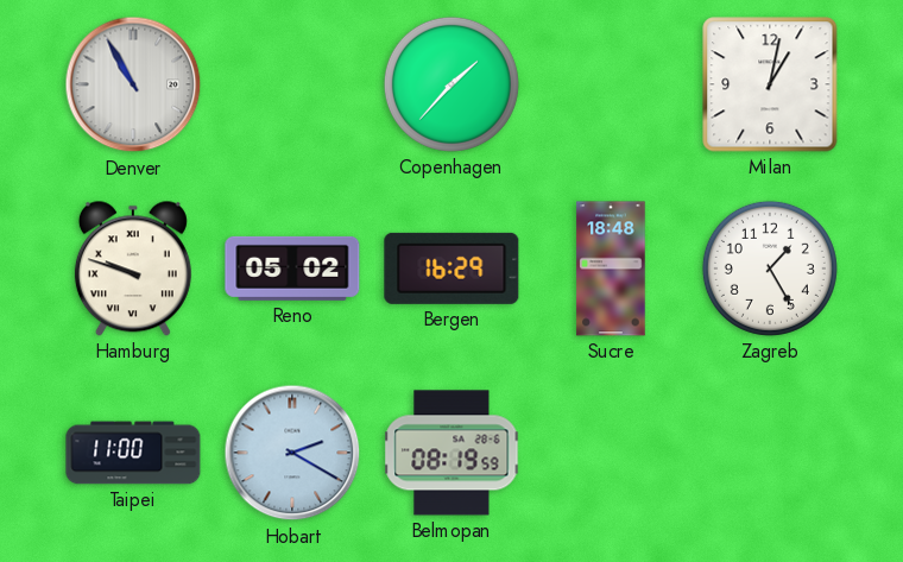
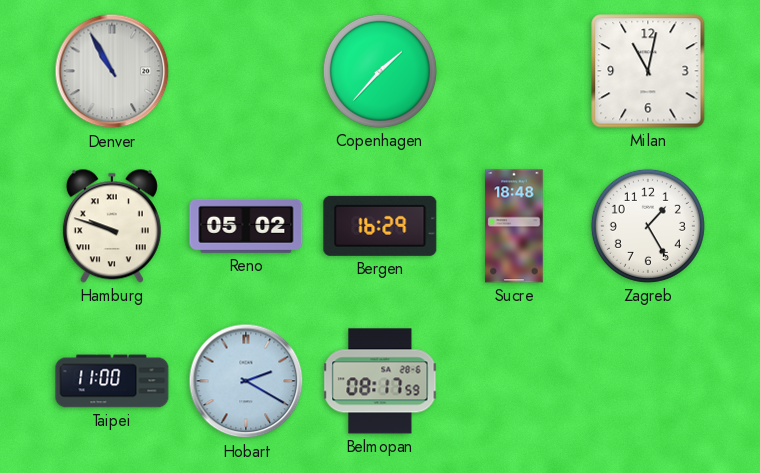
Milan: 1:02 -> 11:02
Belmopan: 08:19 -> 08:17
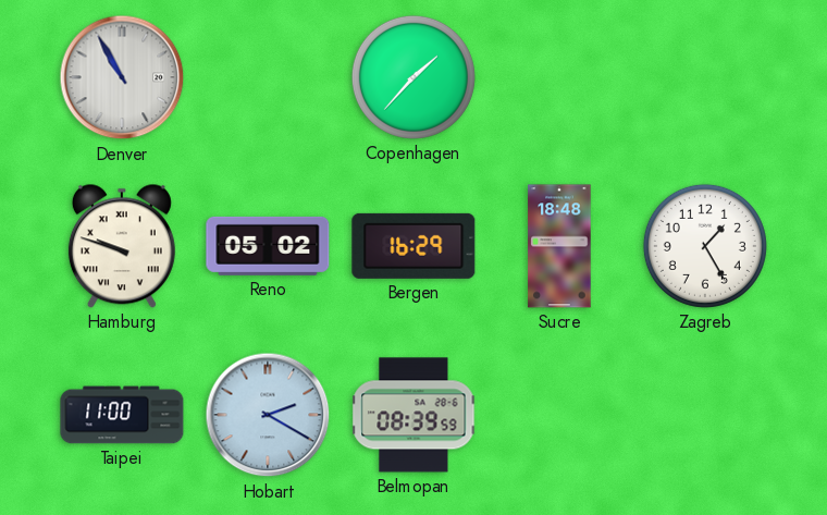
Milan: 11:02 -> none
Belmopan: 08:17 -> 08:39
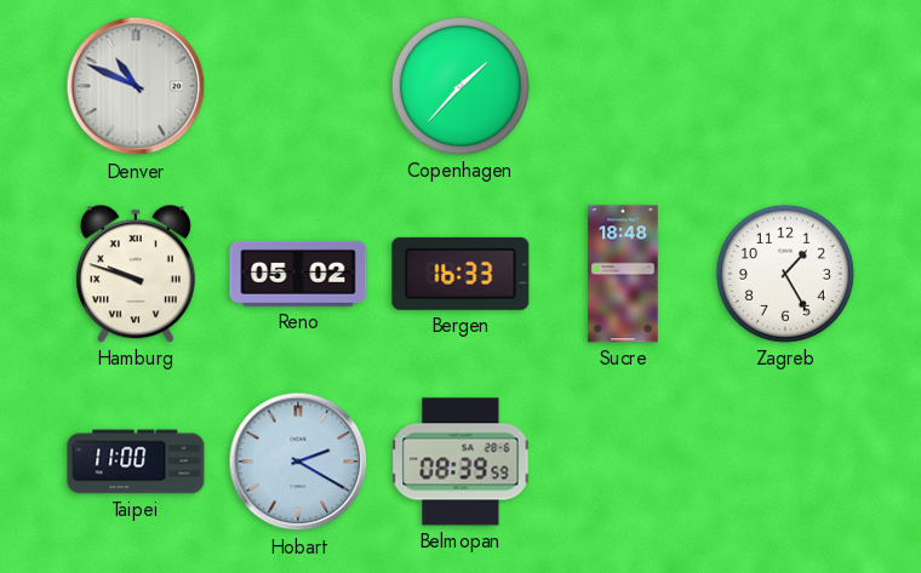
Denver: 10:55 -> 10:49
Bergen: 16:29 -> 16:33
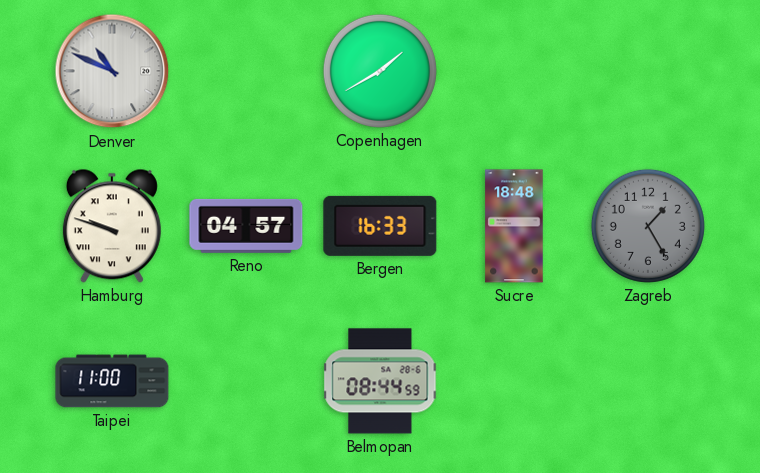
Copenhagen: 1:37 -> 1:40
Reno: 05:02 -> 04:57
Zagreb dial: white -> grey
Hobart: 2:20 -> none
Belmopan: 08:39 -> 08:44
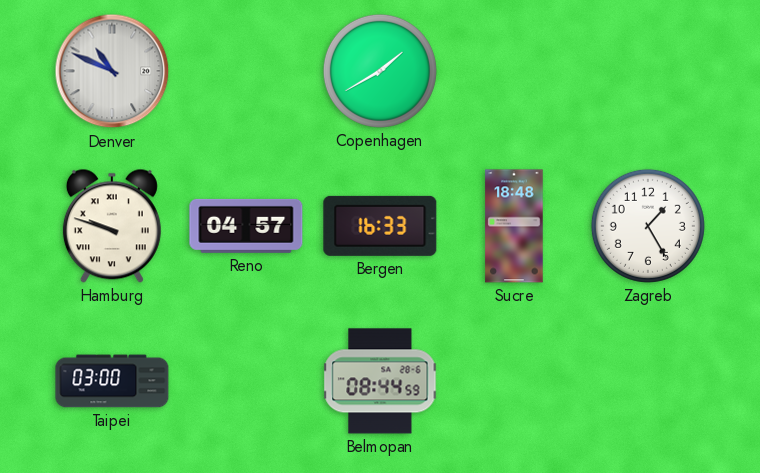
Zagreb dial: grey -> white
Taipei: 11:00 -> 03:00
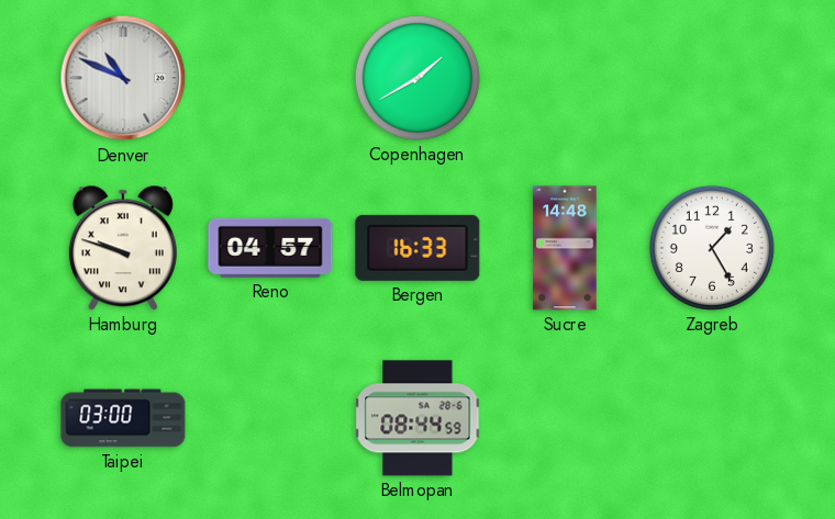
Sucre: 18:48 -> 14:48
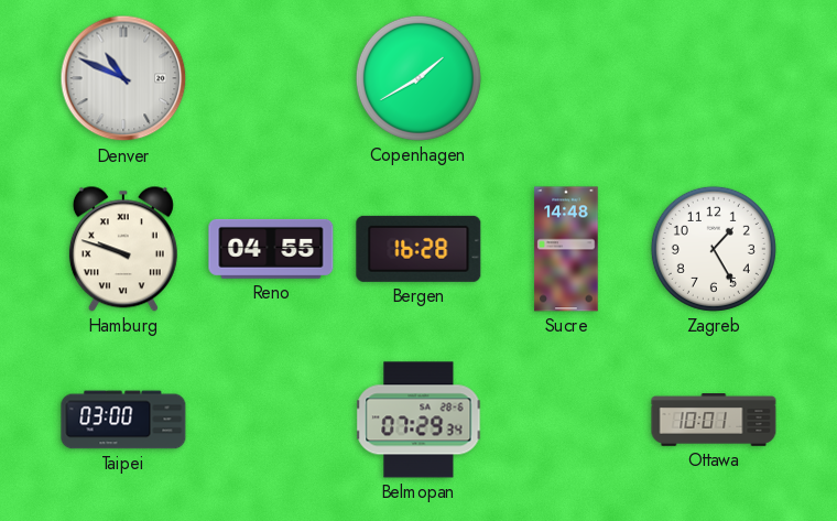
Reno: 04:57 -> 04:55
Bergen: 16:33 -> 16:28
Belmopan: 08:44 -> 07:29
Ottawa: none -> 10:01
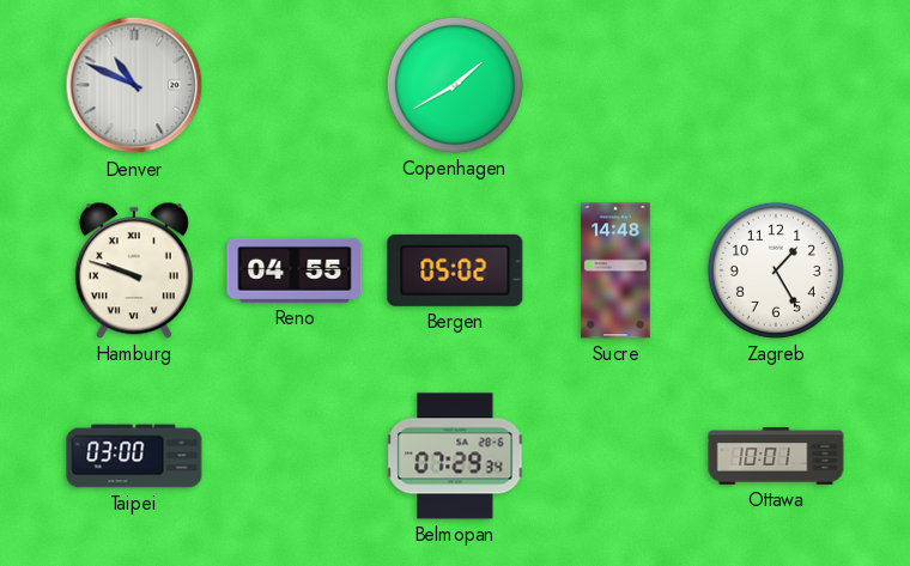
Bergen: 16:28 -> 05:02
